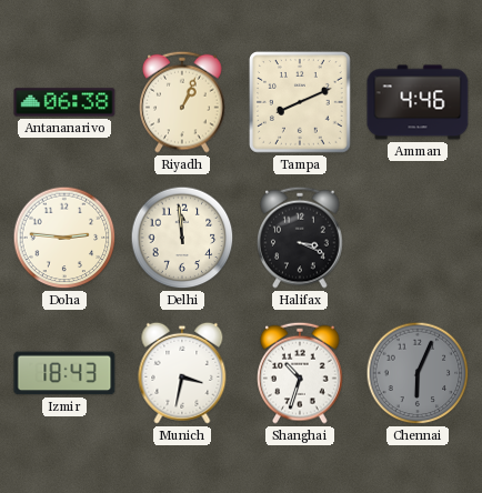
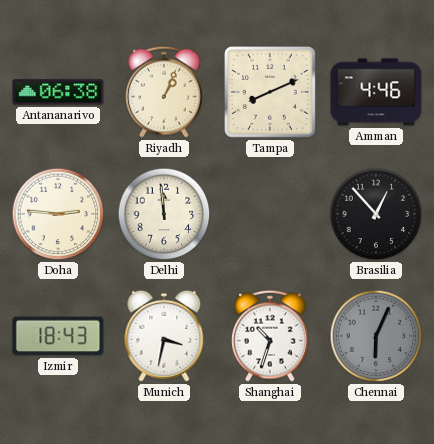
Halifax: 3:19 -> none
Brasilia: none -> 12:53
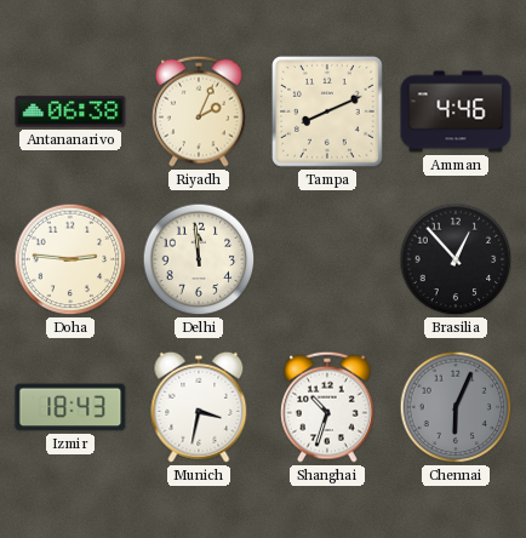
Riyadh: 1:04 -> 2:04
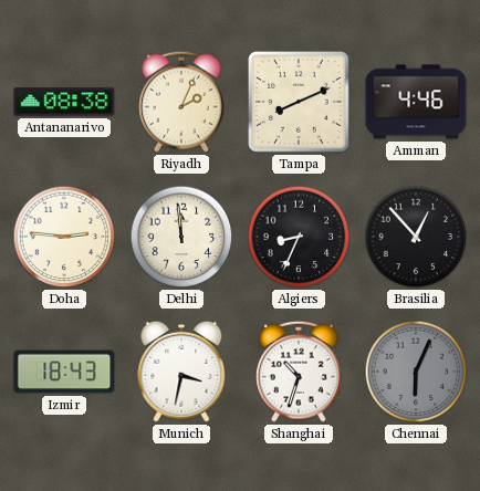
Antananarivo: 06:38 -> 08:38
Algiers: none -> 8:34
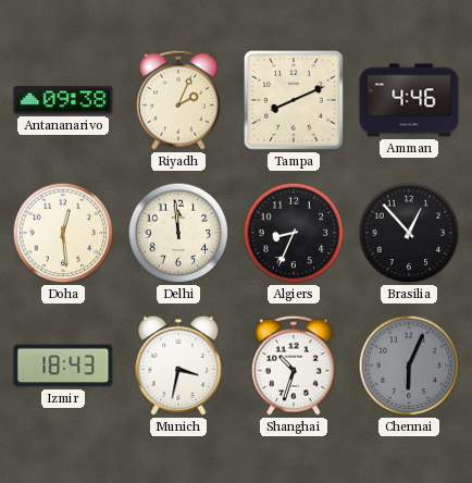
Antananarivo: 08:38 -> 09:38
Doha: 2:46 -> 12:29
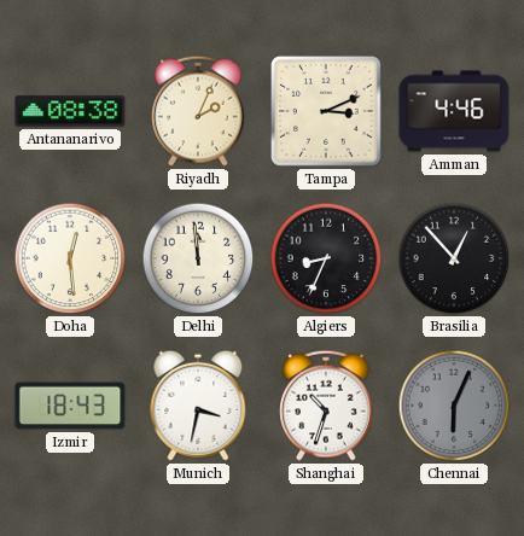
Antananarivo: 09:38 -> 08:38
Tampa: 8:11 -> 3:11
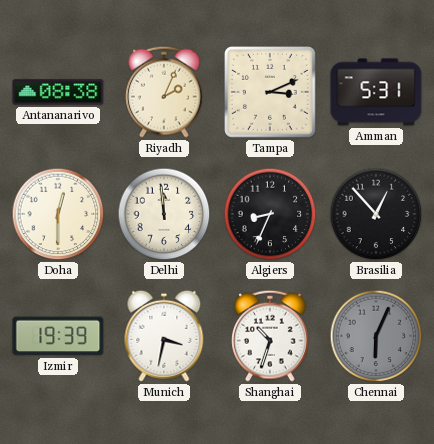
Amman: 4:46 -> 5:31
Doha: 12:29 -> 12:30
Izmir: 18:43 -> 19:39
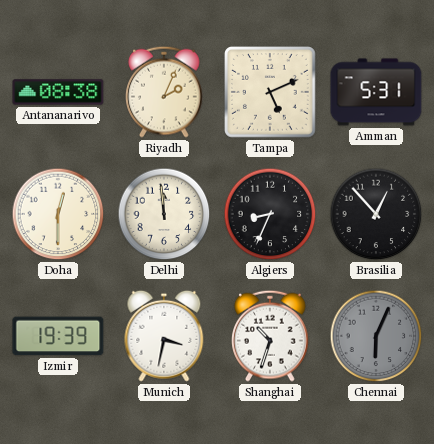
Tampa: 3:11 -> 5:11
